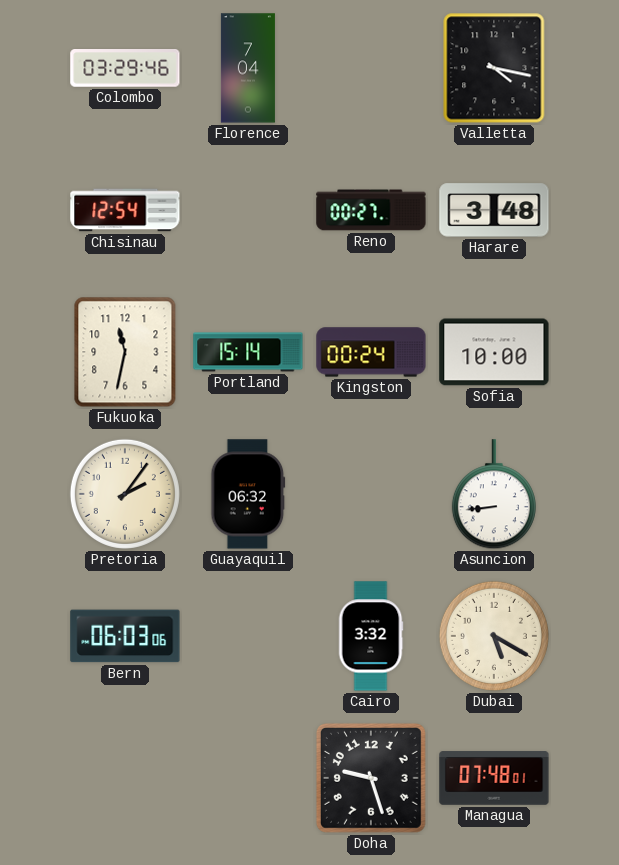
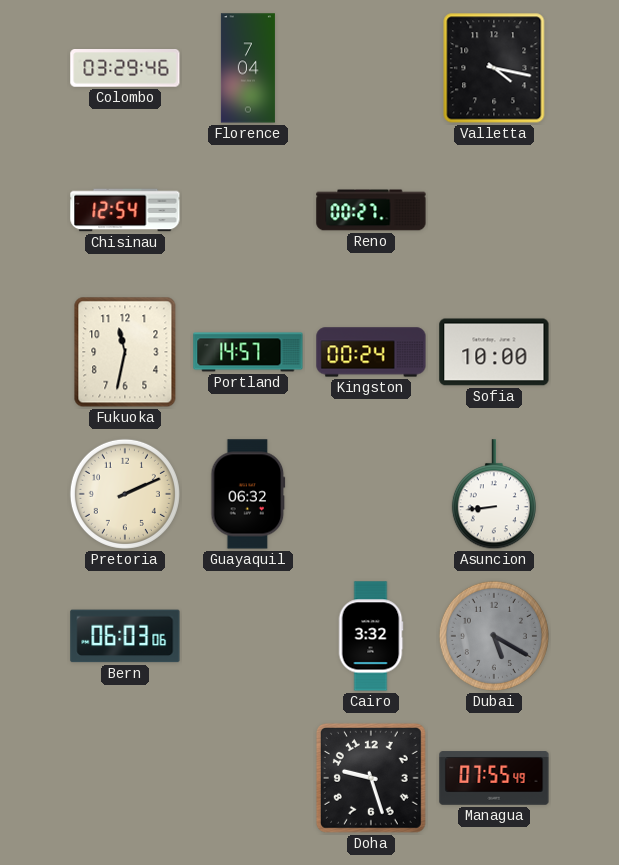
Harare: 3:48 -> none
Portland: 15:14 -> 14:57
Pretoria: 2:06 -> 2:11
Dubai dial: cream -> grey
Managua: 07:48 -> 07:55
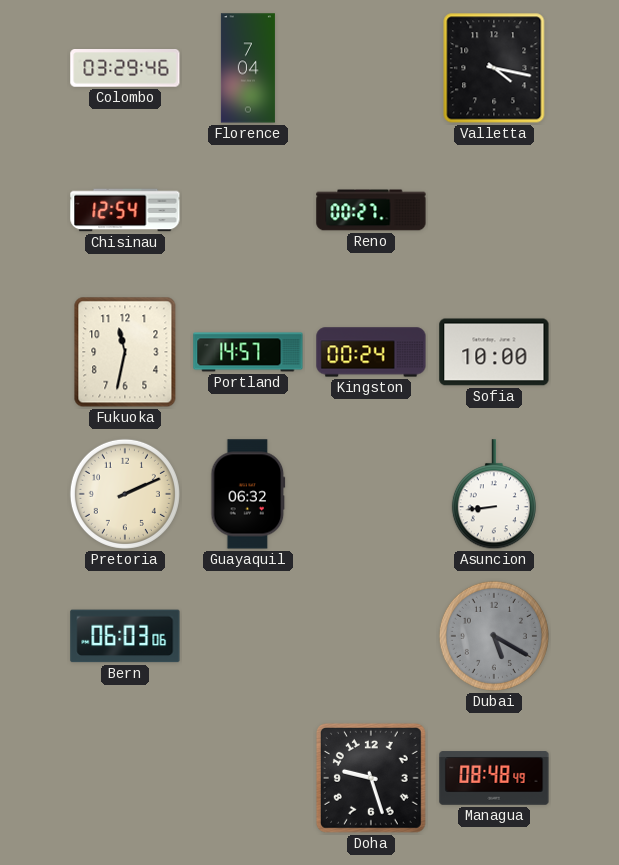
Cairo: 3:32 -> none
Managua: 07:55 -> 08:48
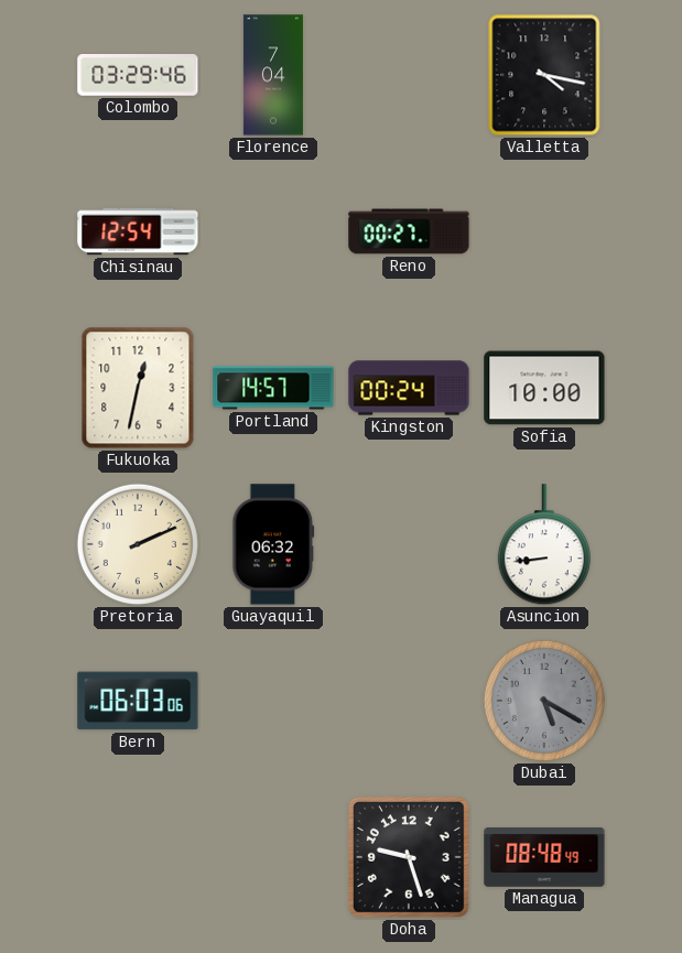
Fukuoka: 11:32 -> 12:32
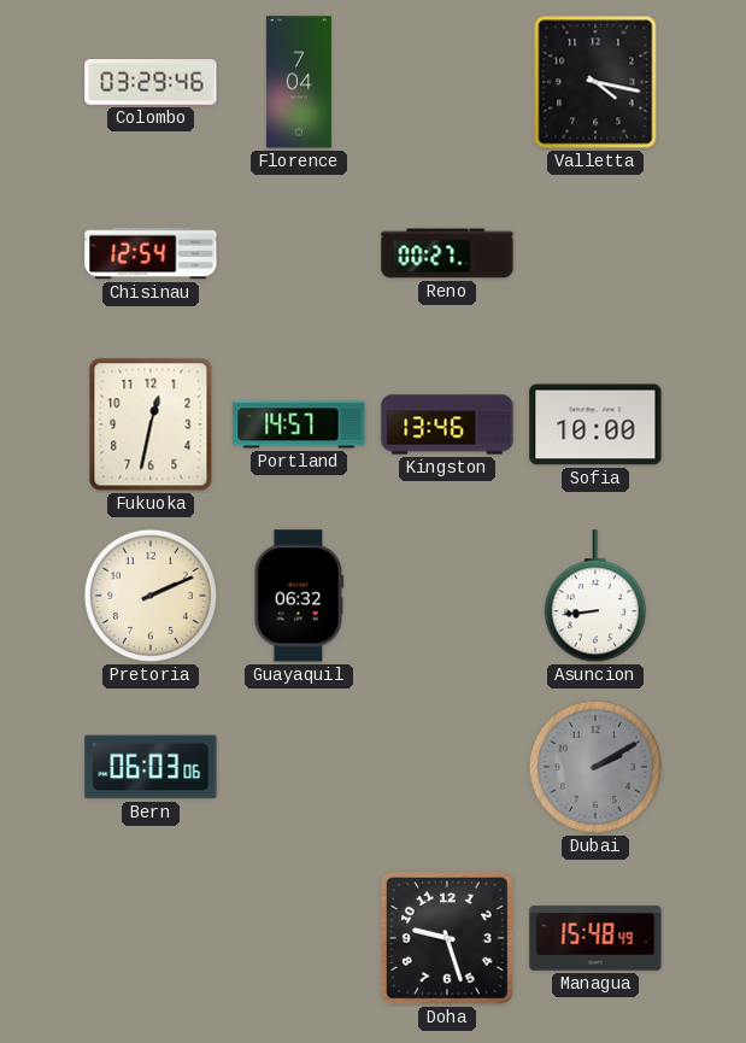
Kingston: 00:24 -> 13:46
Dubai: 5:20 -> 2:10
Managua: 08:48 -> 15:48
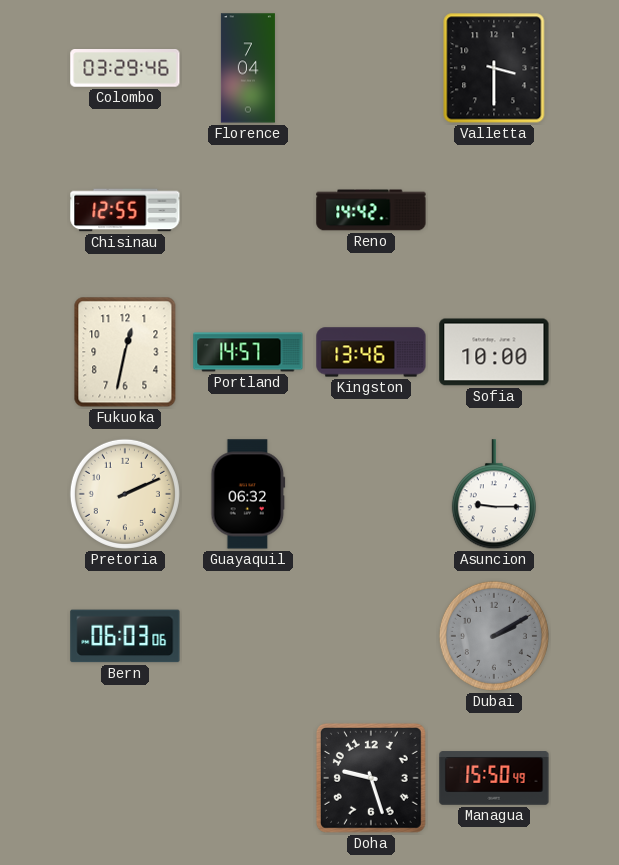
Valletta: 4:17 -> 3:30
Chisinau: 12:54 -> 12:55
Reno: 00:27 -> 14:42
Asuncion: 8:44 -> 9:15
Managua: 15:48 -> 15:50
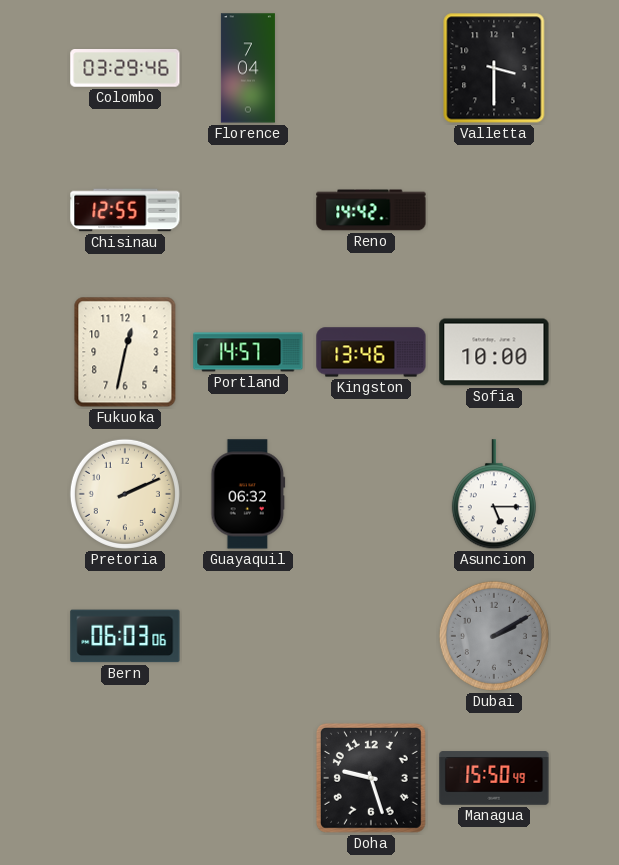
Asuncion: 9:15 -> 5:15
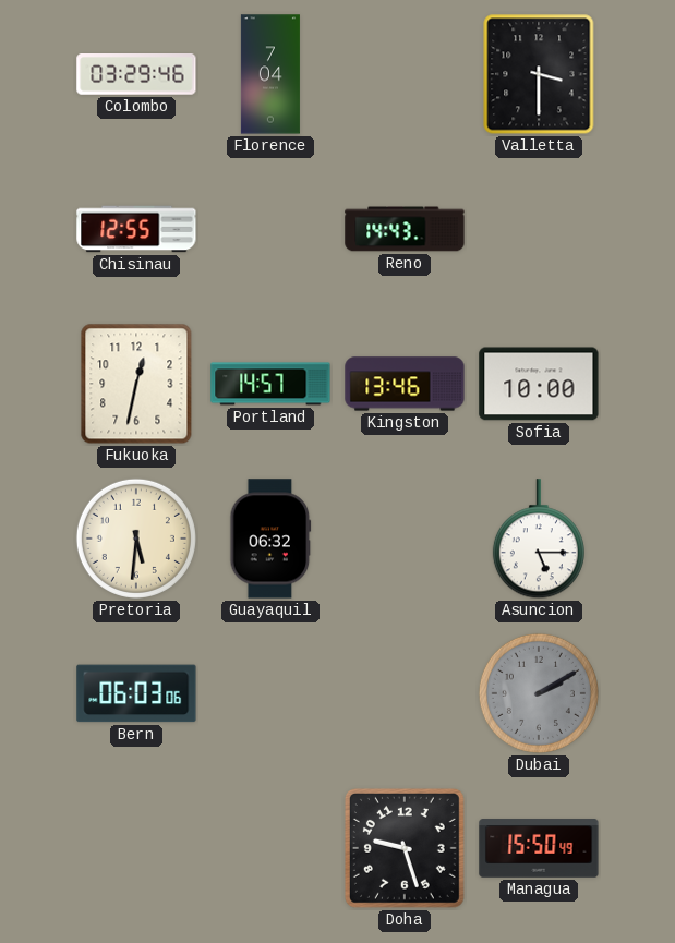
Reno: 14:42 -> 14:43
Pretoria: 2:11 -> 5:31
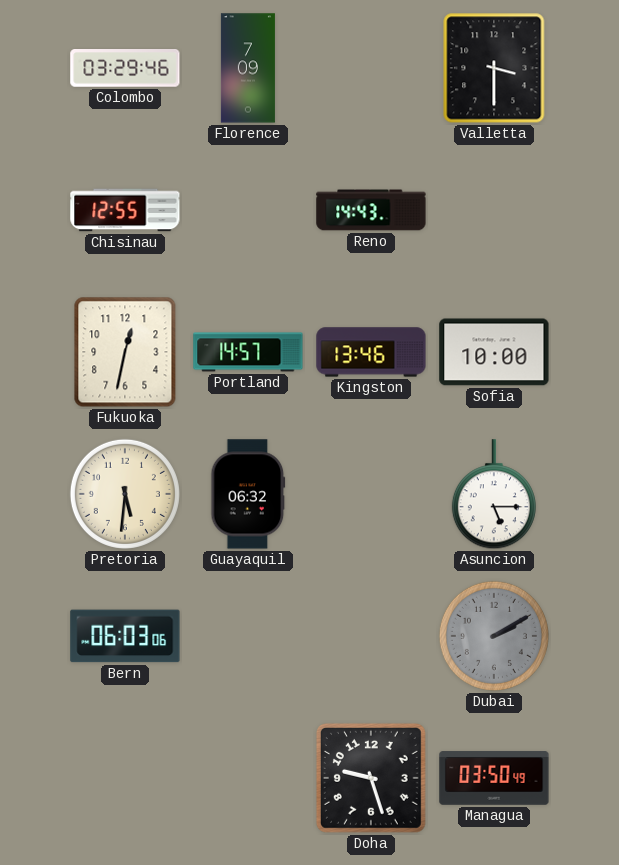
Florence: 7:04 -> 7:09
Managua: 15:50 -> 03:50
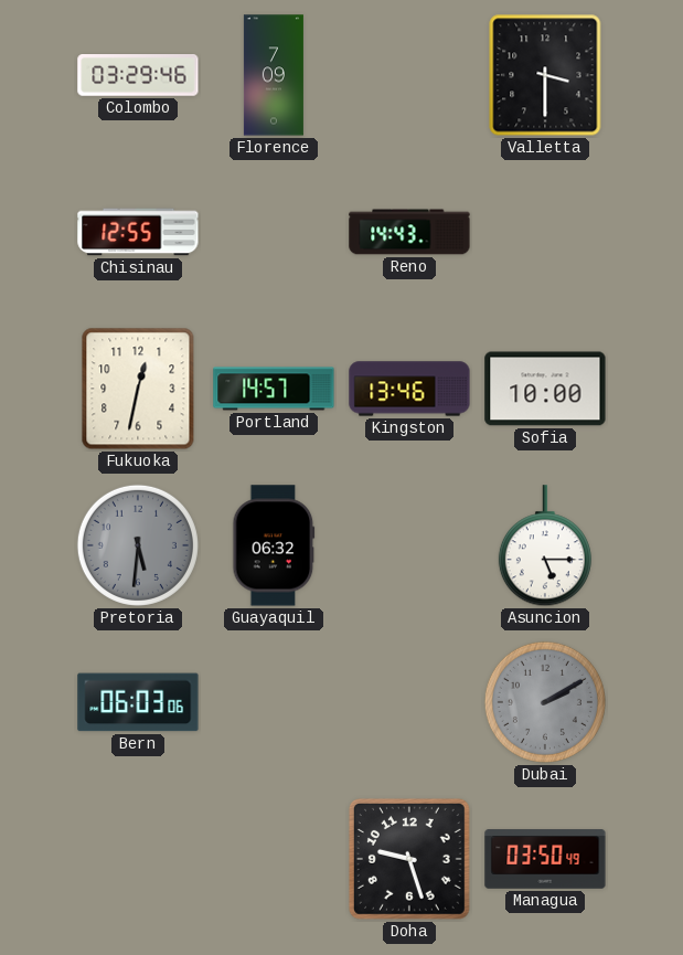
Pretoria dial: cream -> grey
